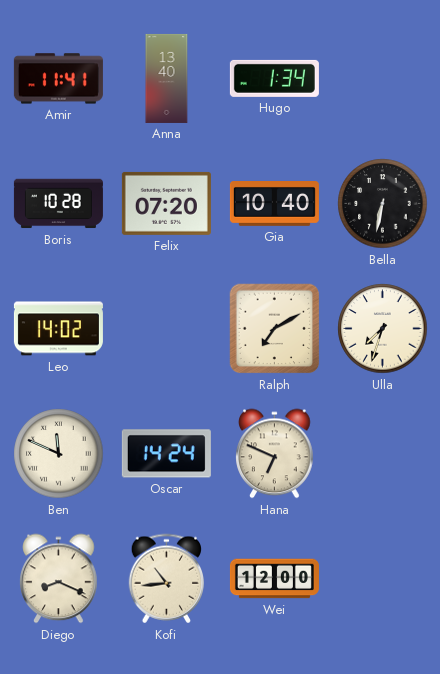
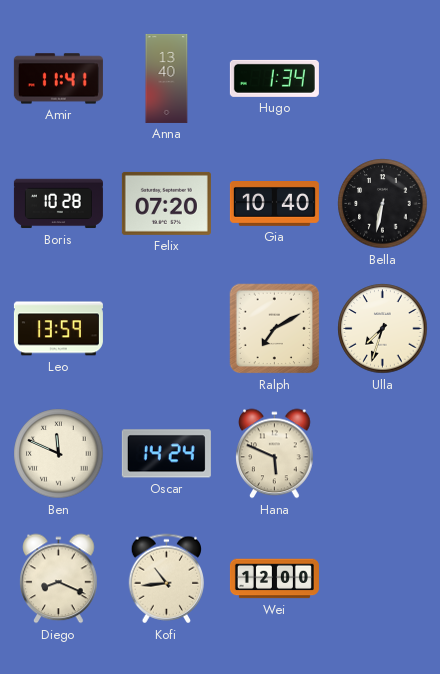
Leo: 14:02 -> 13:59
Hana: 6:49 -> 5:49
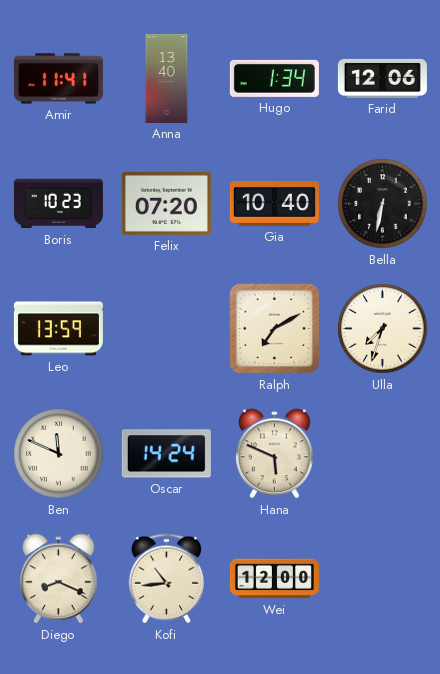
Farid: none -> 12:06
Boris: 10:28 -> 10:23
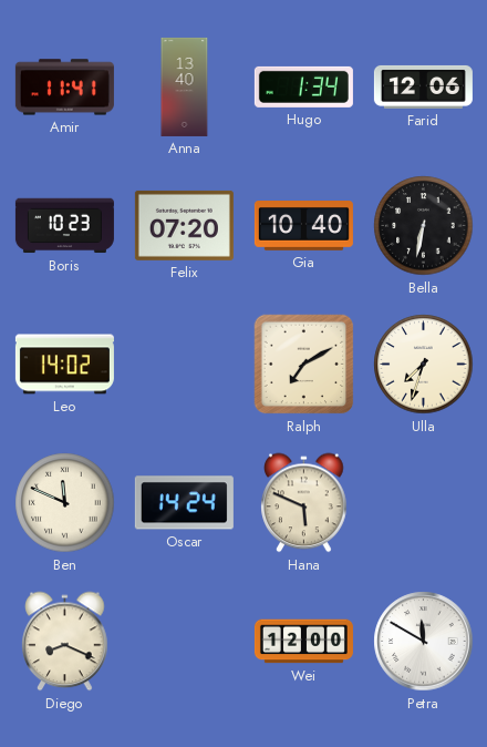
Leo: 13:59 -> 14:02
Kofi: 10:44 -> none
Petra: none -> 11:50
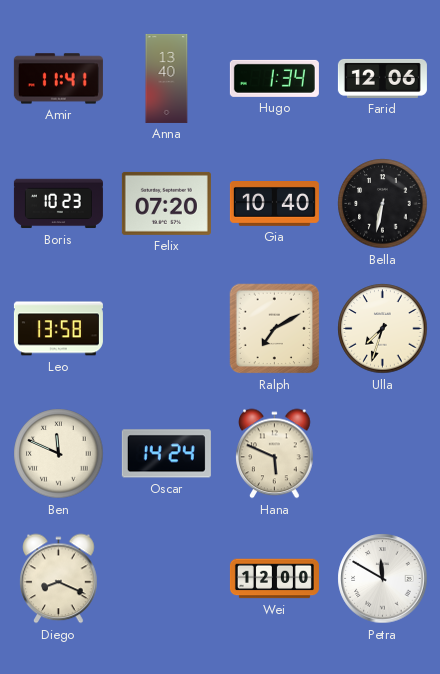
Leo: 14:02 -> 13:58
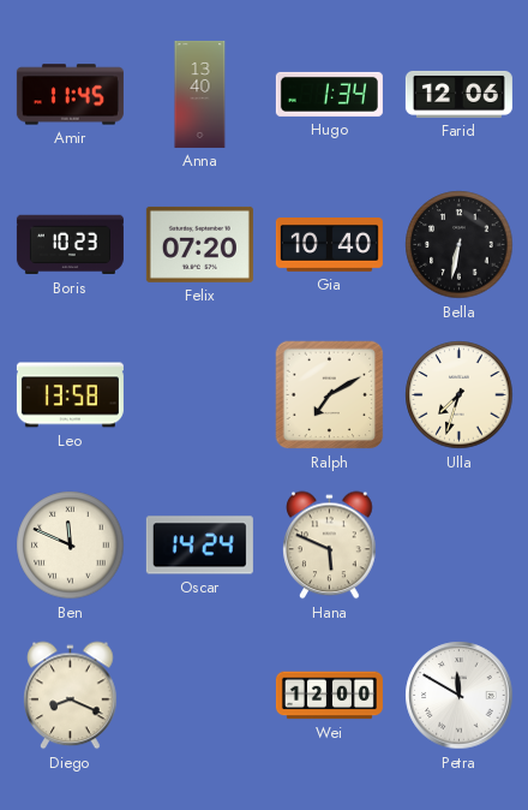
Amir: 11:41 -> 11:45
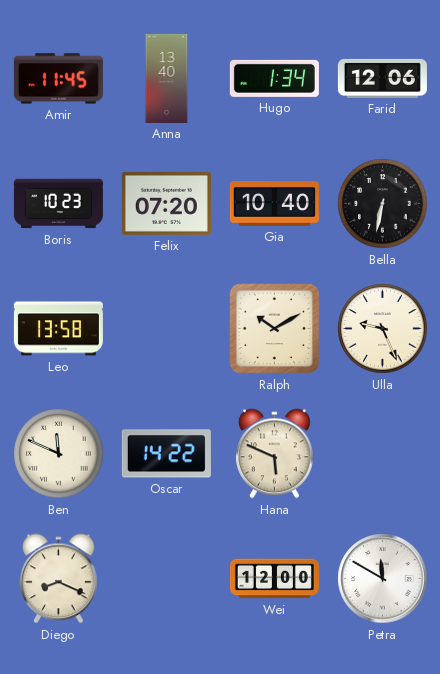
Ralph: 7:10 -> 10:10
Ulla: 7:33 -> 9:26
Oscar: 14:24 -> 14:22
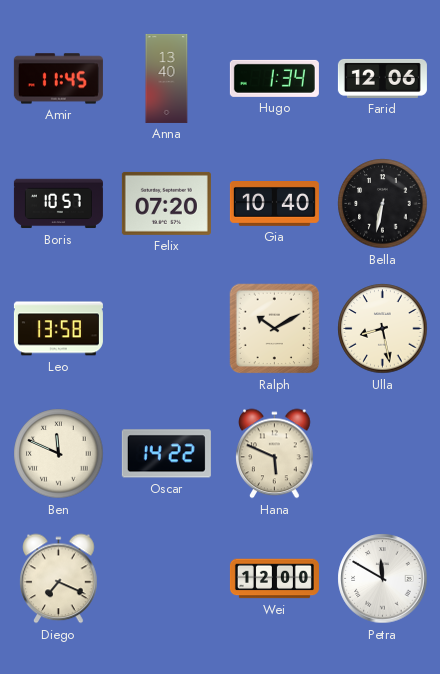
Boris: 10:23 -> 10:57
Ulla: 9:26 -> 8:28
Diego: 8:19 -> 7:19
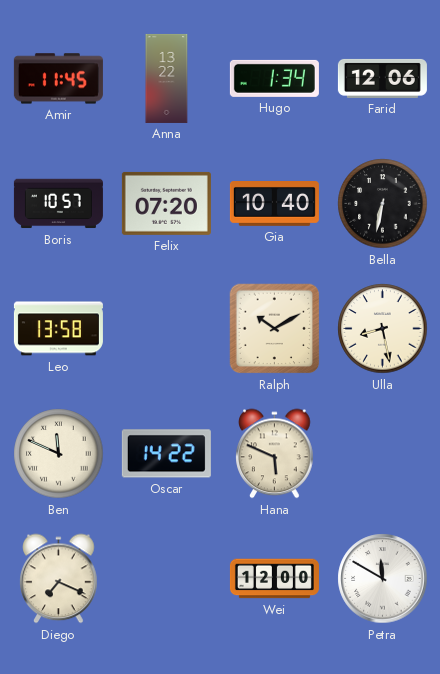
Anna: 13:40 -> 13:22
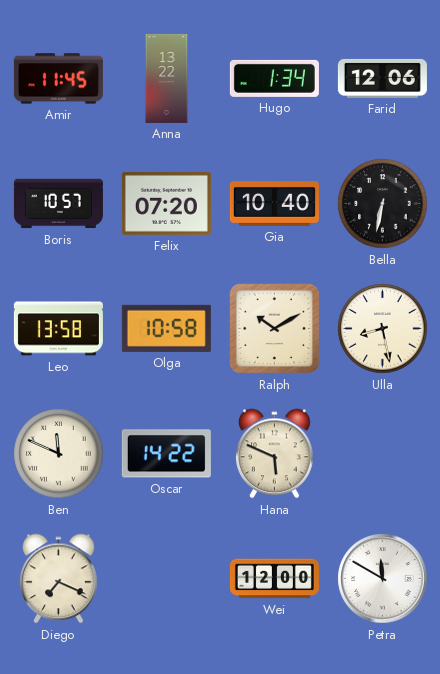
Olga: none -> 10:58
